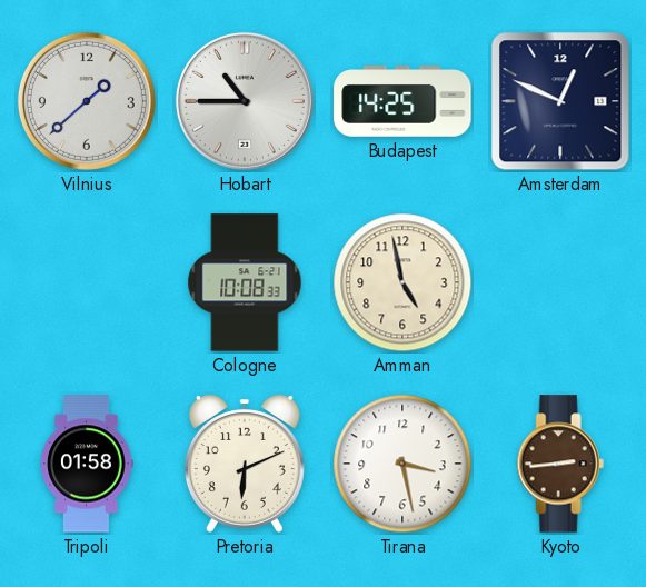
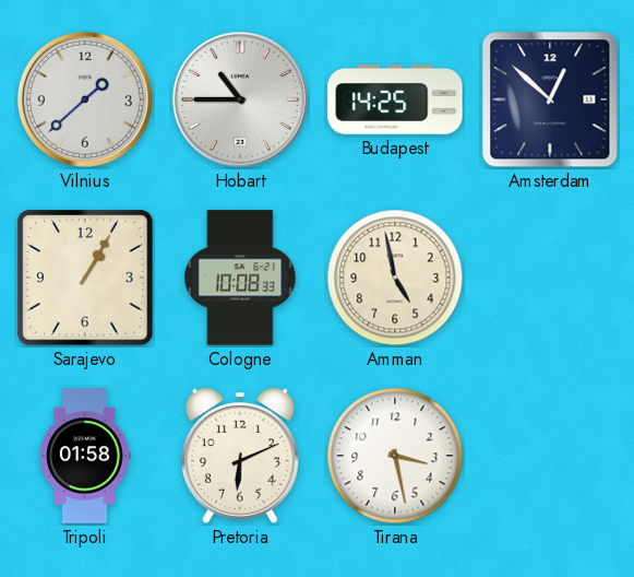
Amsterdam: 12:49 -> 12:52
Sarajevo: none -> 1:05
Kyoto: 2:44 -> none
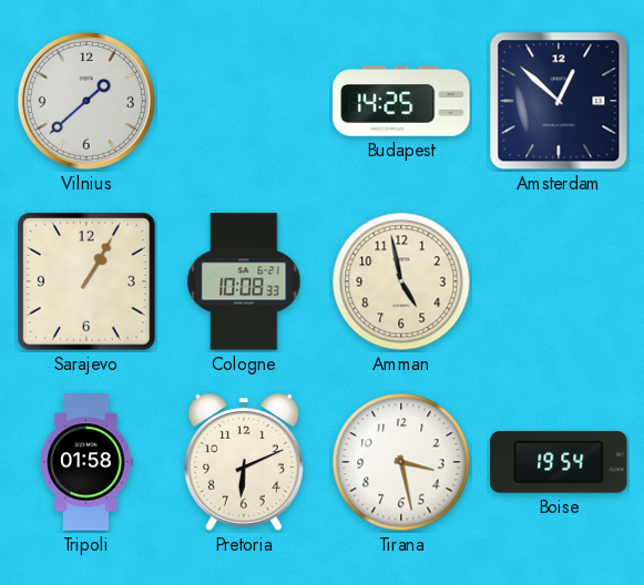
Hobart: 10:45 -> none
Boise: none -> 19:54
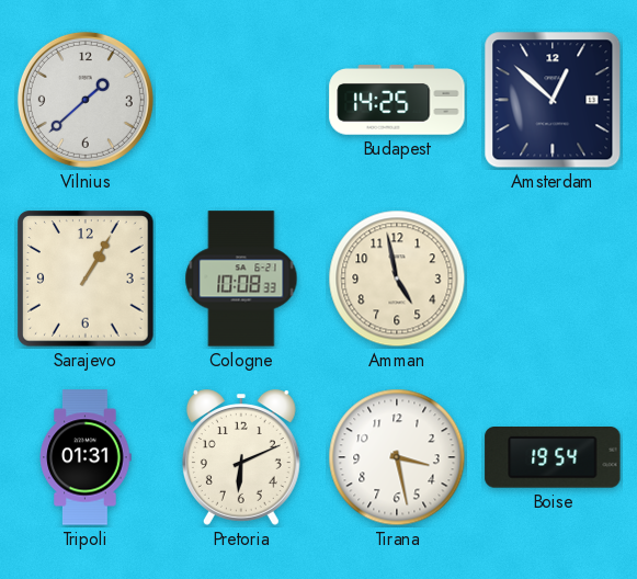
Tripoli: 01:58 -> 01:31
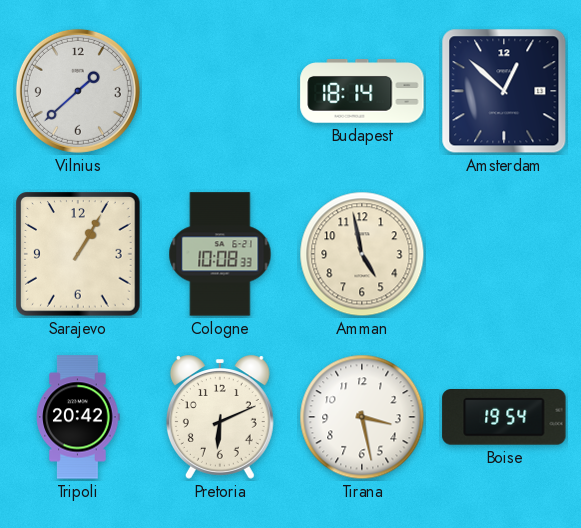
Budapest: 14:25 -> 18:14
Tripoli: 01:31 -> 20:42
